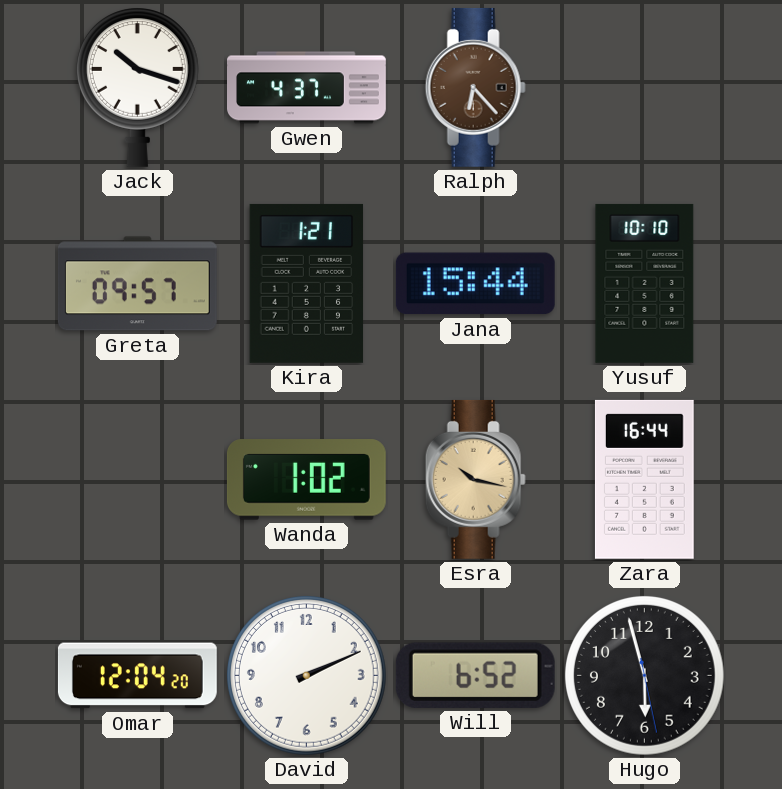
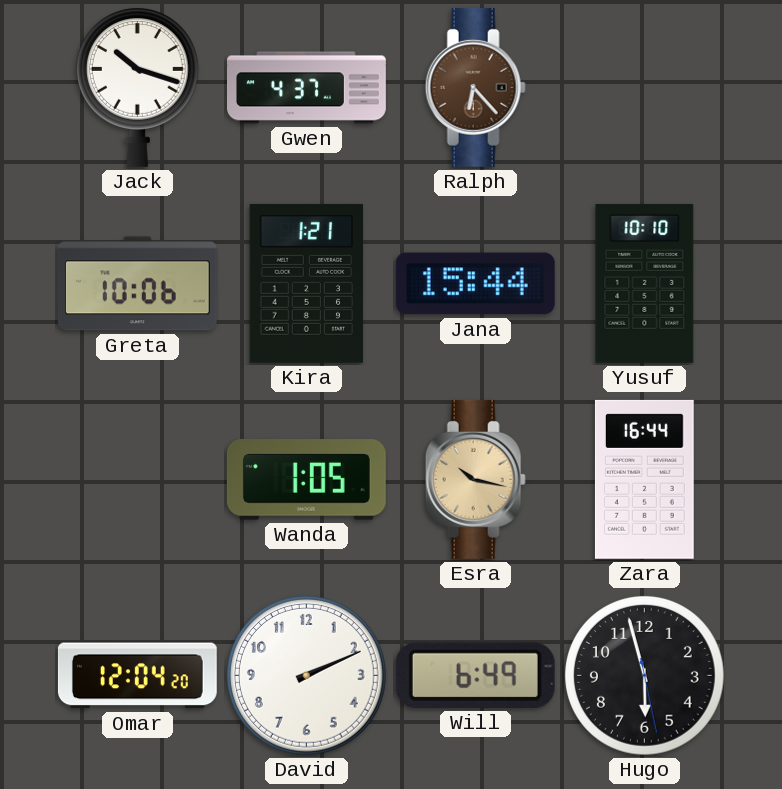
Greta: 09:57 -> 10:06
Wanda: 1:02 -> 1:05
Will: 6:52 -> 6:49
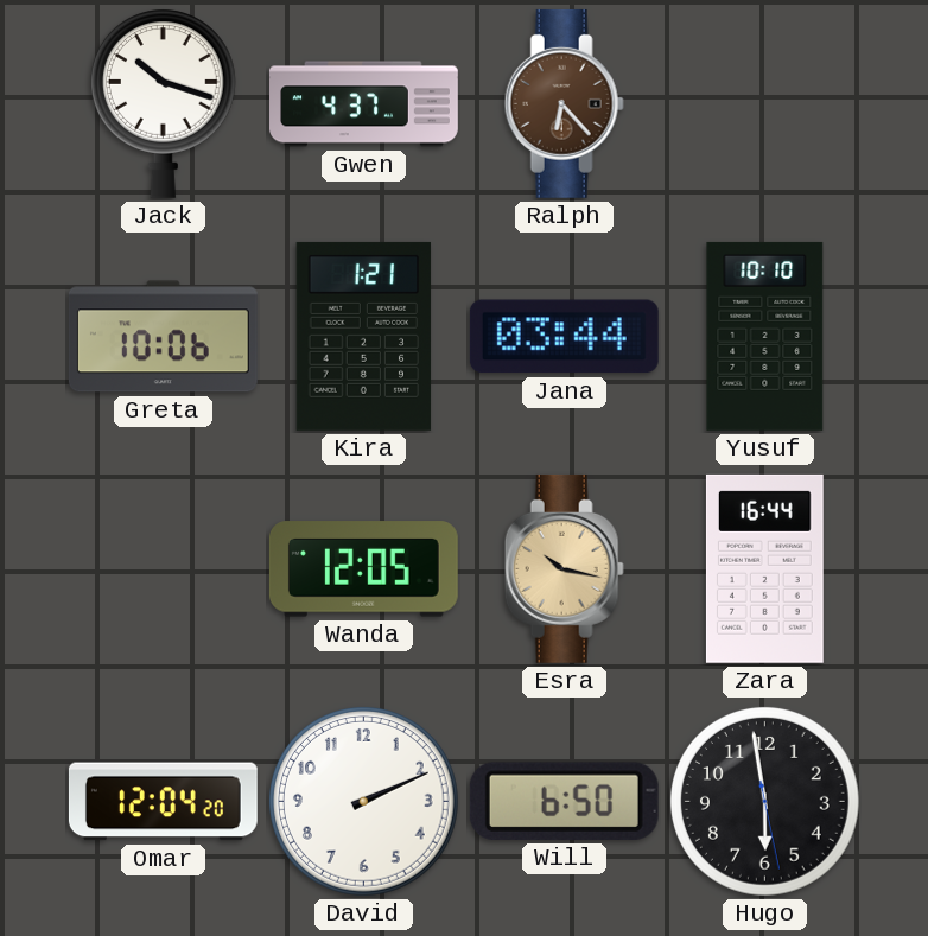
Jana: 15:44 -> 03:44
Wanda: 1:05 -> 12:05
Will: 6:49 -> 6:50
Hugo: 5:57 -> 5:58
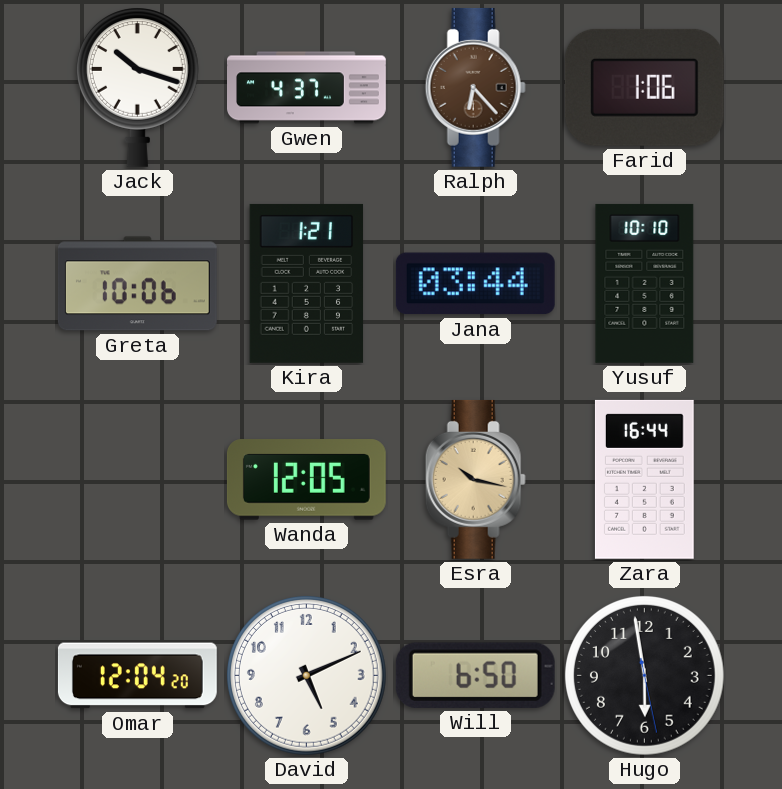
Farid: none -> 1:06
David: 2:11 -> 5:11
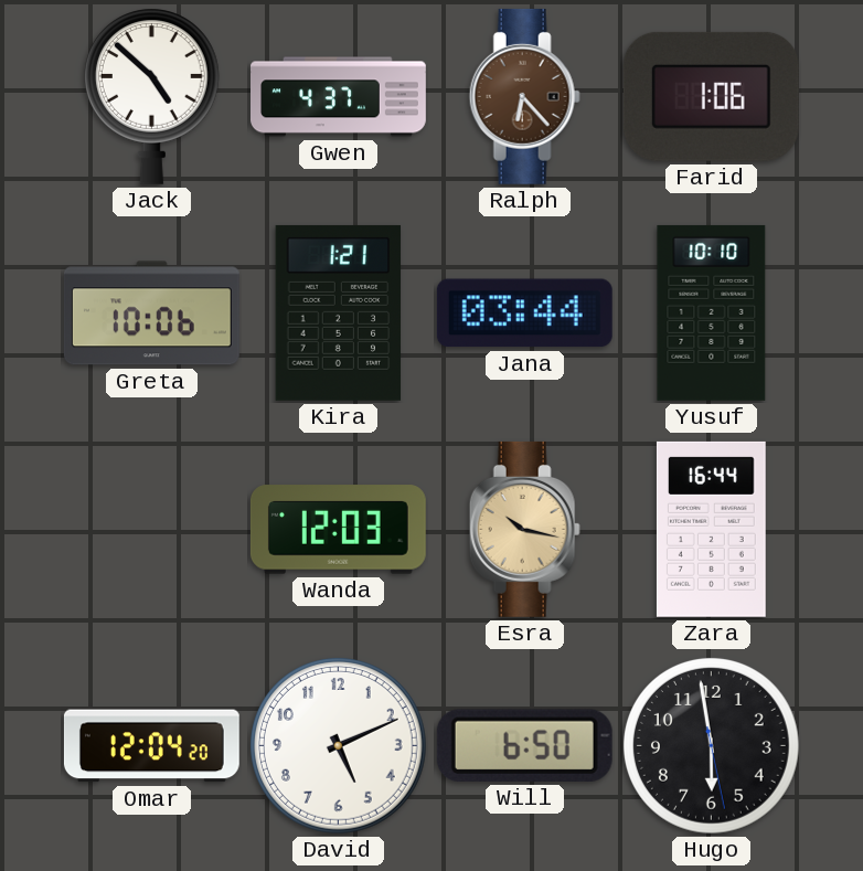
Jack: 10:18 -> 4:52
Wanda: 12:05 -> 12:03
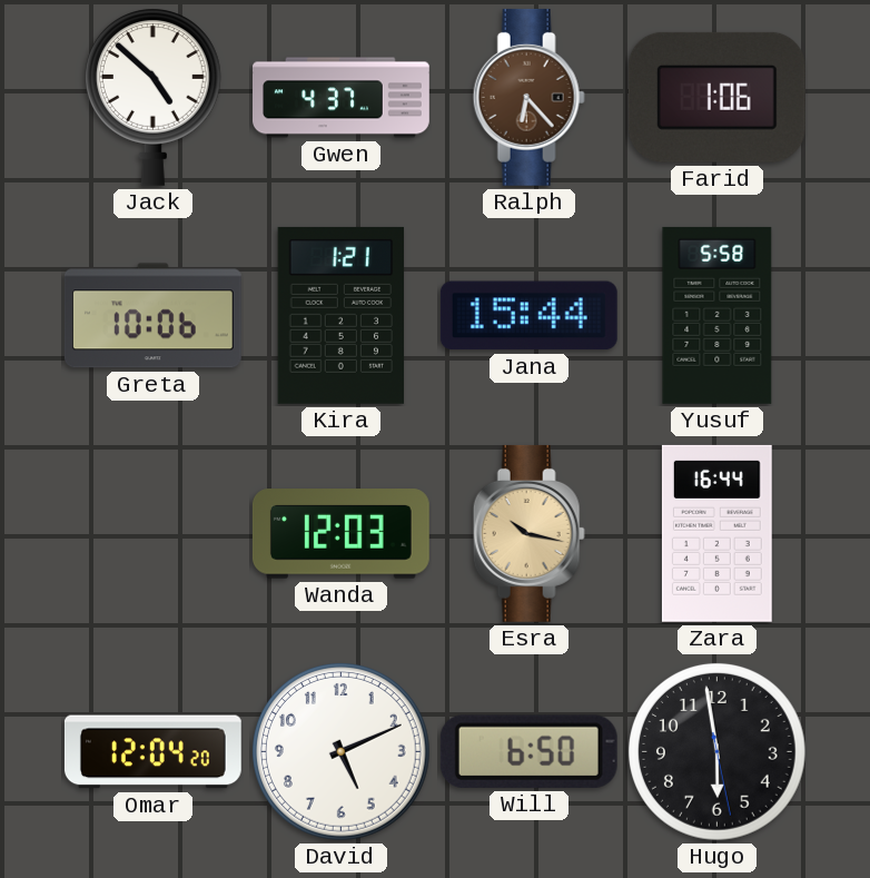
Jana: 03:44 -> 15:44
Yusuf: 10:10 -> 5:58
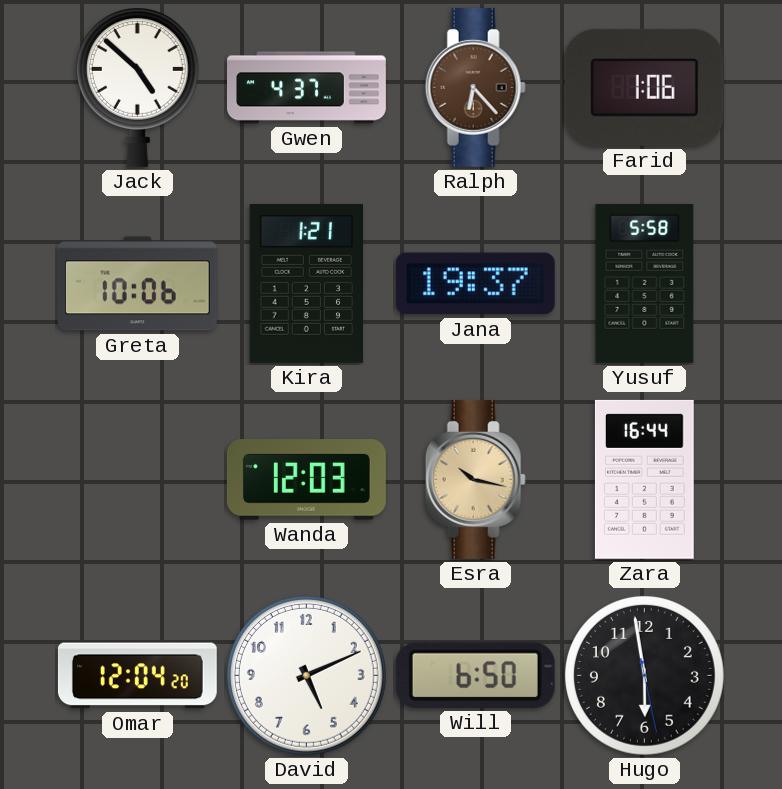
Jana: 15:44 -> 19:37
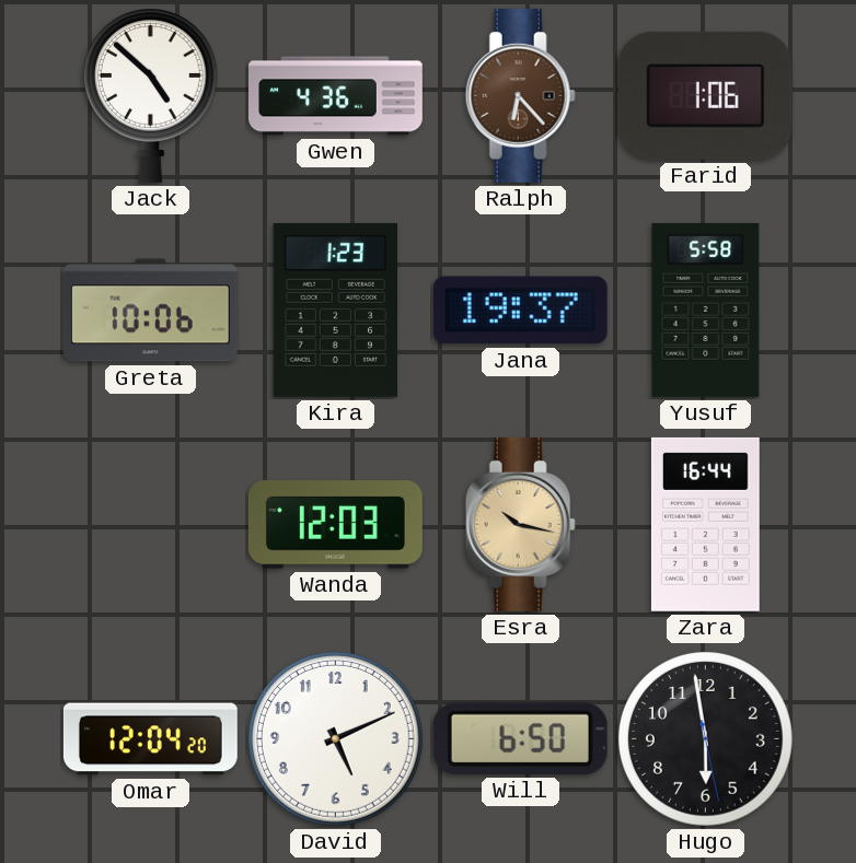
Gwen: 4:37 -> 4:36
Kira: 1:21 -> 1:23
